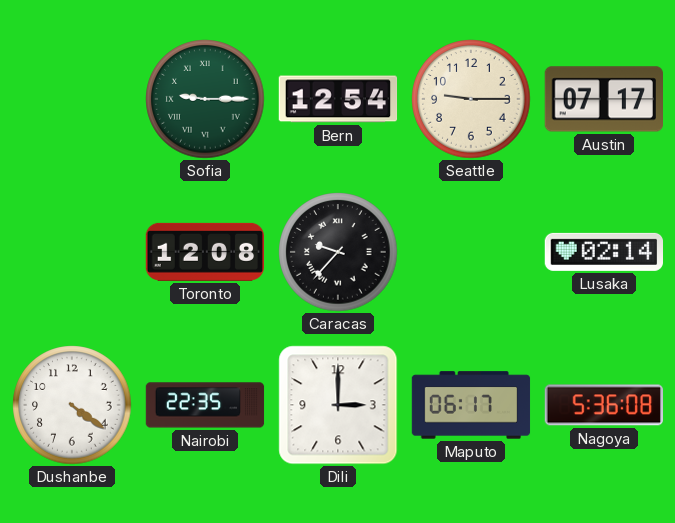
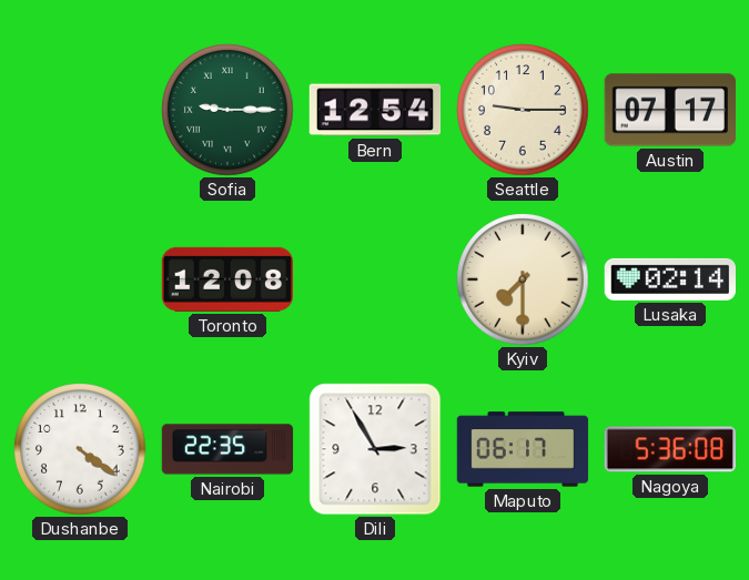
Caracas: 9:37 -> none
Kyiv: none -> 7:30
Dili: 3:00 -> 2:55
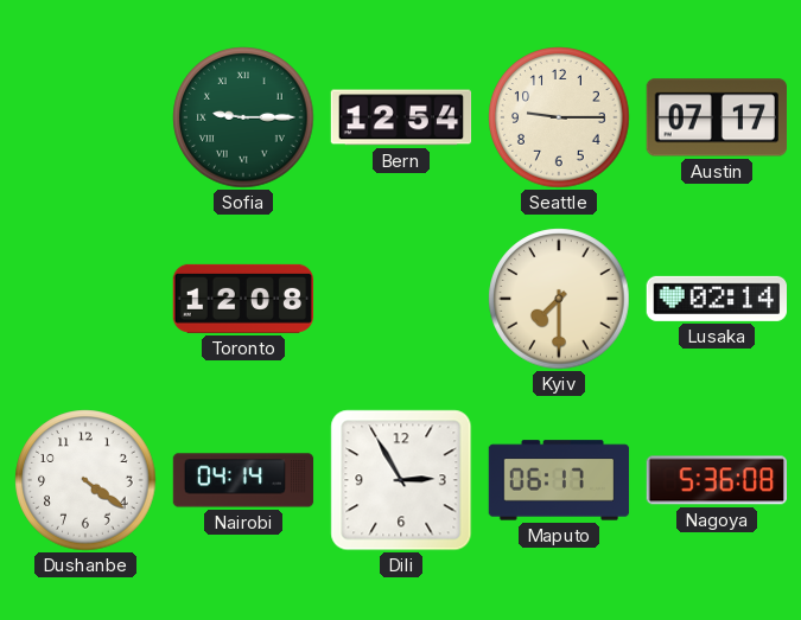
Nairobi: 22:35 -> 04:14
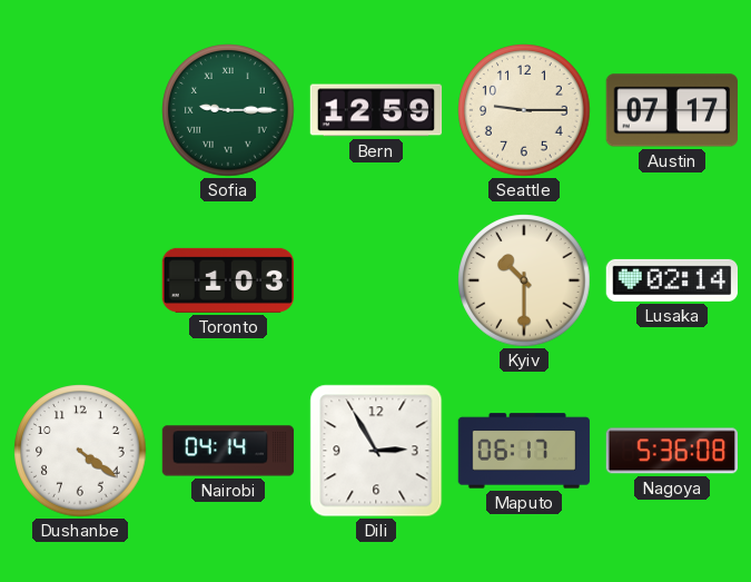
Bern: 12:54 -> 12:59
Toronto: 12:08 -> 1:03
Kyiv: 7:30 -> 10:30
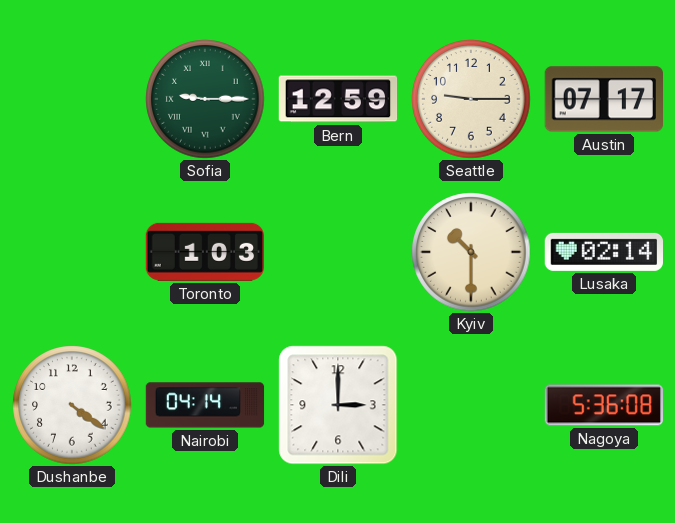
Dili: 2:55 -> 3:00
Maputo: 06:17 -> none
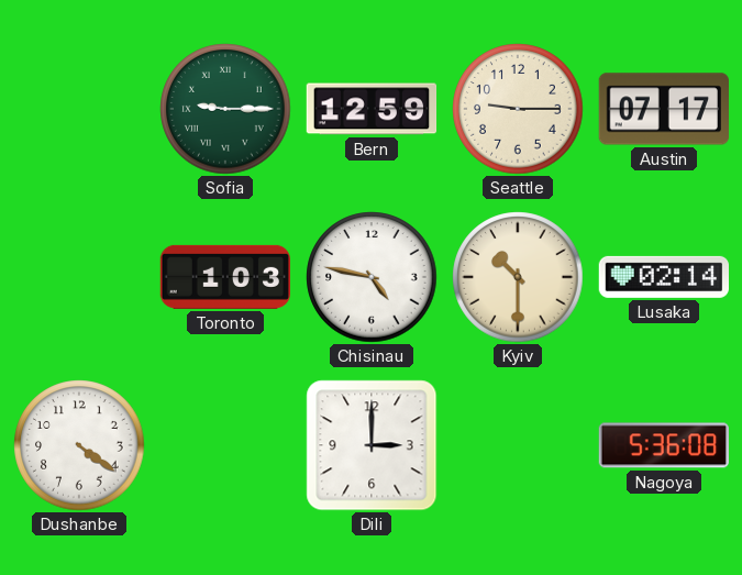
Chisinau: none -> 4:47
Nairobi: 04:14 -> none
